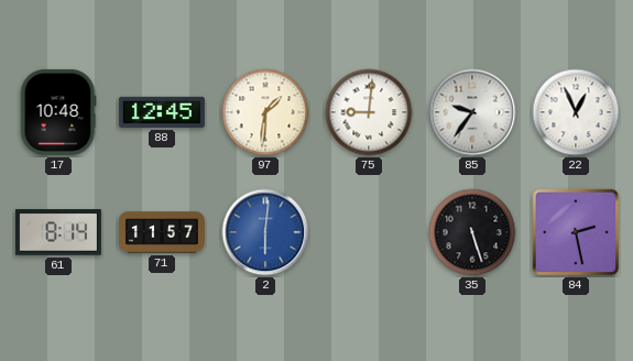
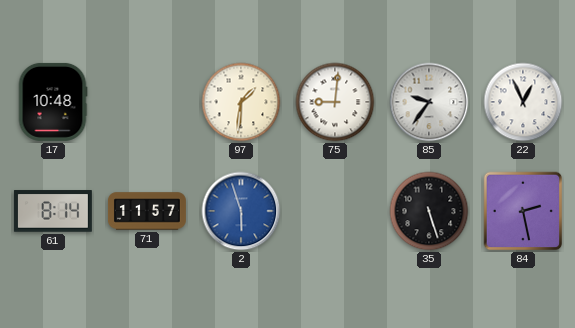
88: 12:45 -> none
2: 6:01 -> 5:57
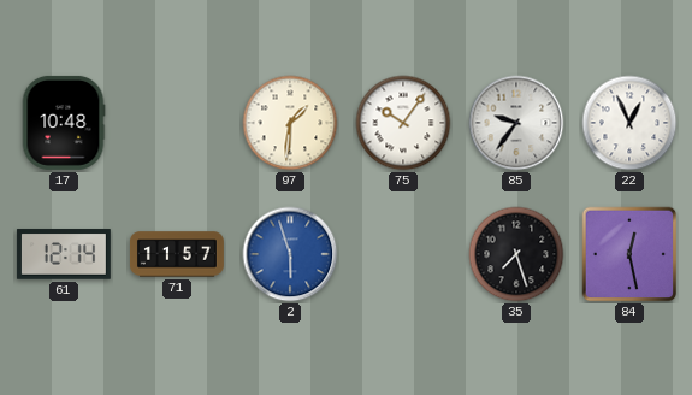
75: 9:01 -> 10:06
61: 8:14 -> 12:14
35: 5:27 -> 7:27
84: 2:28 -> 12:28
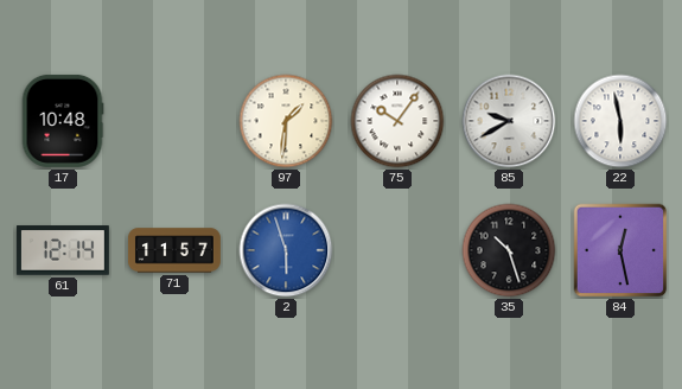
85: 9:36 -> 9:40
22: 12:56 -> 5:58
35: 7:27 -> 10:27
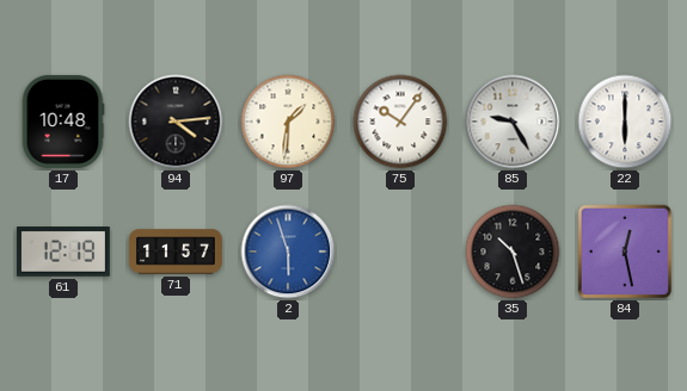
94: none -> 4:14
85: 9:40 -> 9:25
22: 5:58 -> 6:00
61: 12:14 -> 12:19
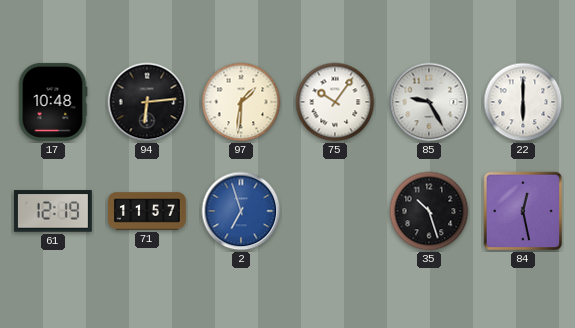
94: 4:14 -> 6:14
2: 5:57 -> 6:57
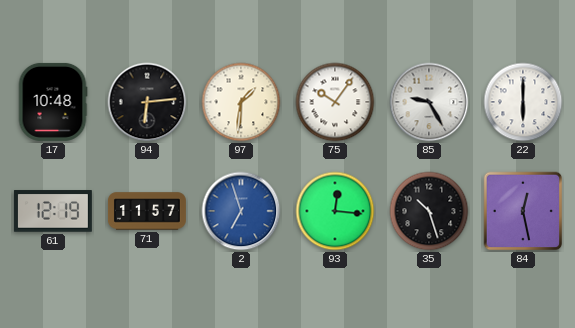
93: none -> 12:16
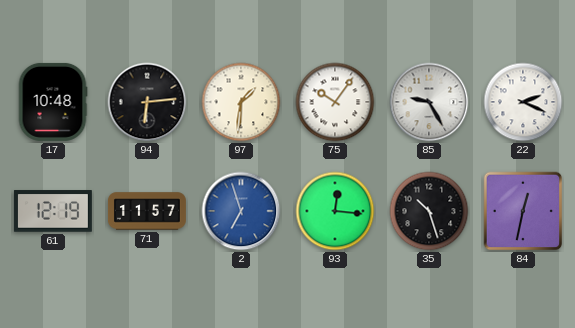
22: 6:00 -> 2:19
84: 12:28 -> 12:32
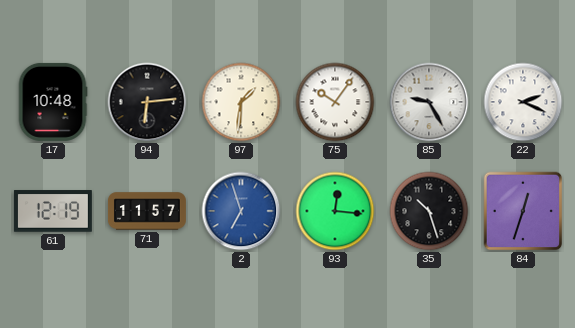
84: 12:32 -> 12:33
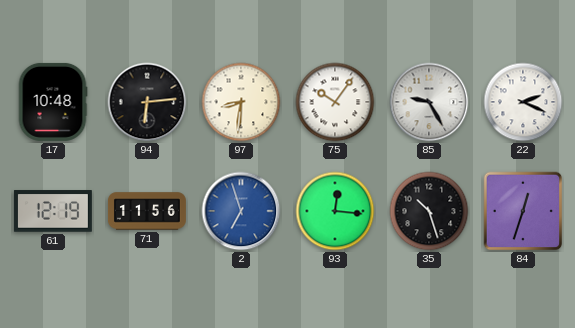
97: 1:31 -> 8:31
71: 11:57 -> 11:56
